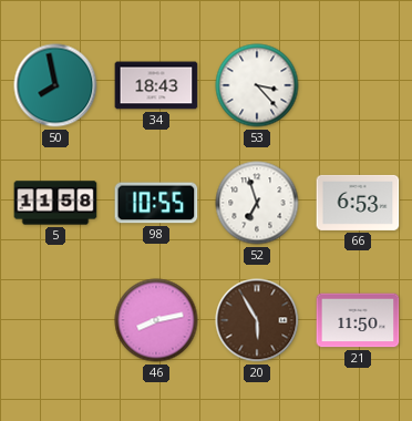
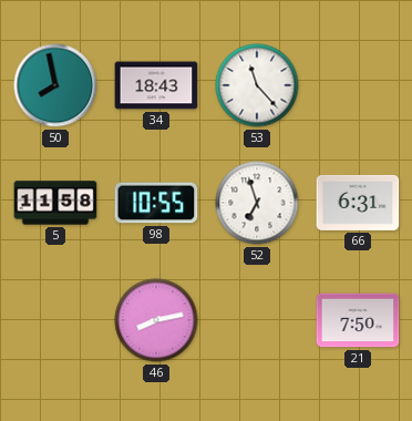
53: 3:23 -> 11:23
66: 6:53 -> 6:31
20: 5:55 -> none
21: 11:50 -> 7:50
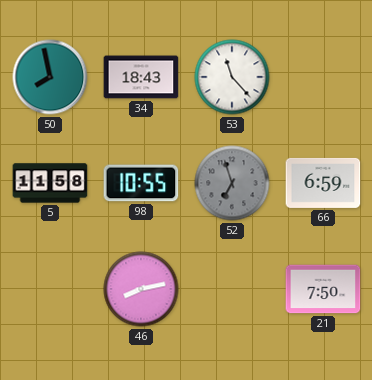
52 dial: white -> grey
66: 6:31 -> 6:59
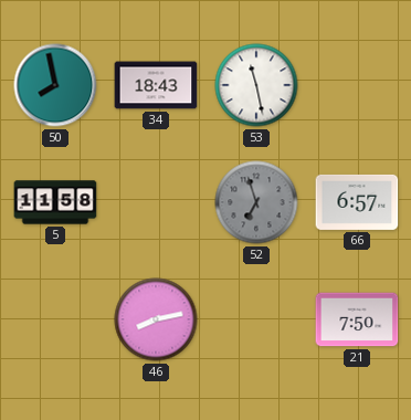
53: 11:23 -> 11:28
98: 10:55 -> none
66: 6:59 -> 6:57
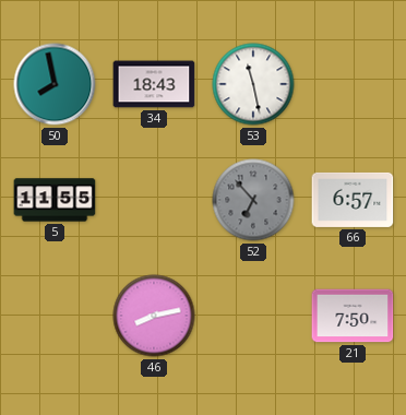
5: 11:58 -> 11:55
52: 6:57 -> 6:53
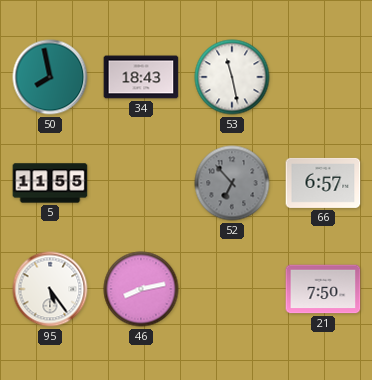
95: none -> 5:24
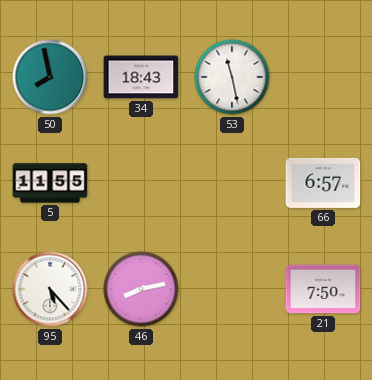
52: 6:53 -> none
95: 5:24 -> 5:23
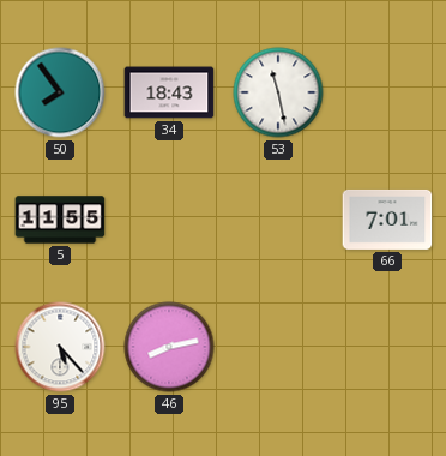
50: 7:58 -> 7:54
66: 6:57 -> 7:01
21: 7:50 -> none
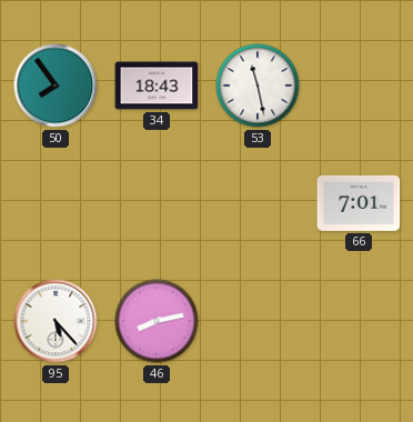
5: 11:55 -> none
